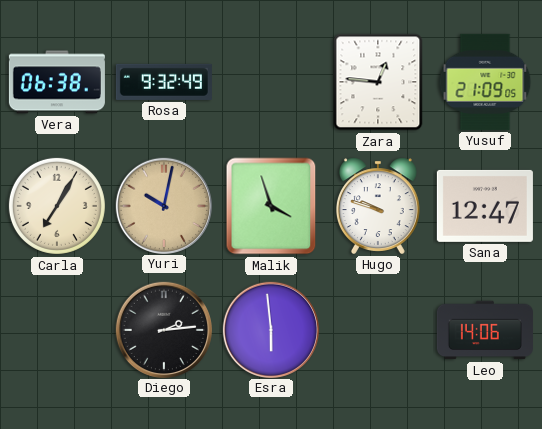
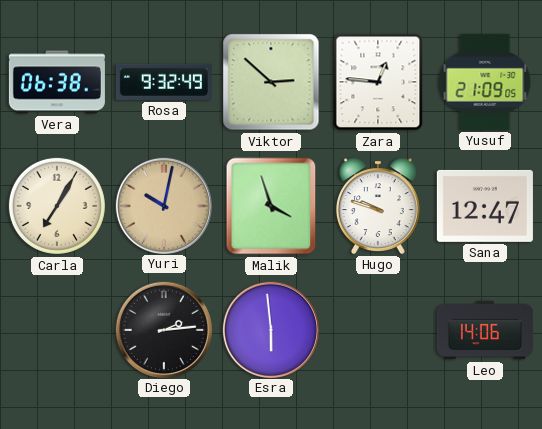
Viktor: none -> 2:52
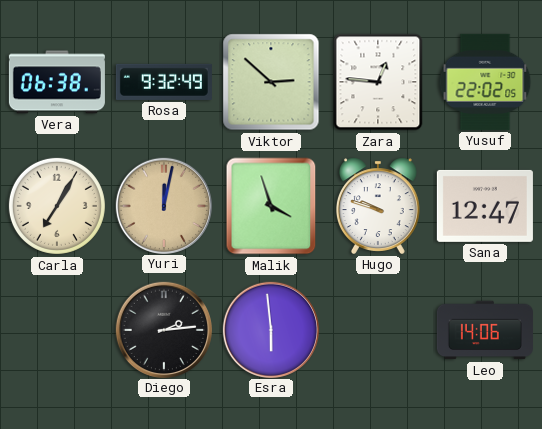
Yusuf: 21:09 -> 22:02
Yuri: 10:02 -> 12:02
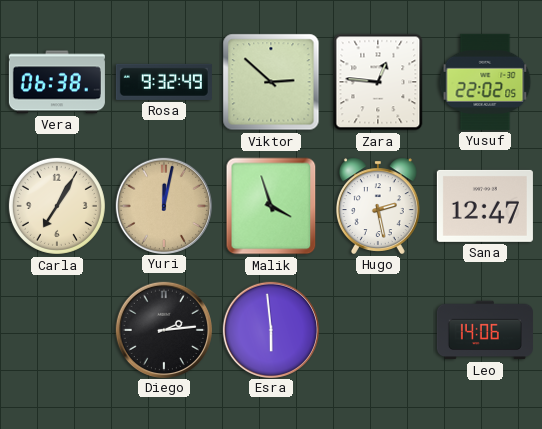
Hugo: 9:48 -> 2:28
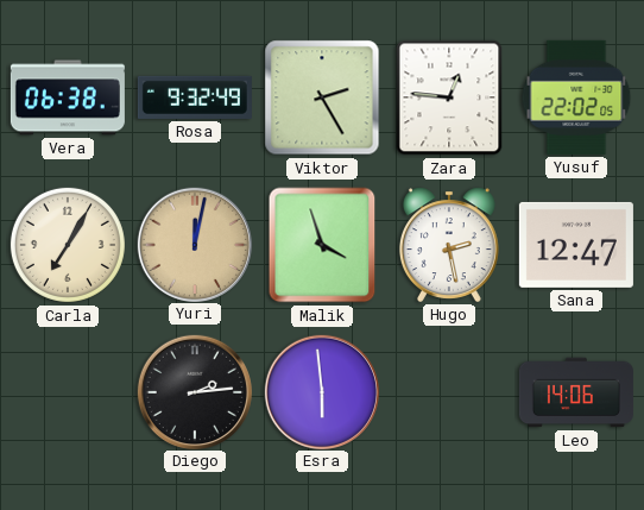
Viktor: 2:52 -> 2:25
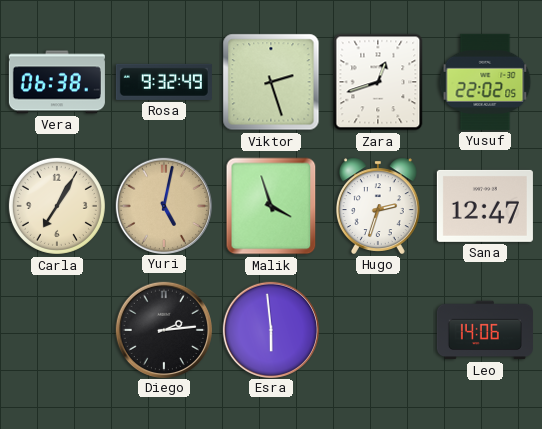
Viktor: 2:25 -> 2:27
Zara: 12:46 -> 12:42
Yuri: 12:02 -> 5:02
Hugo: 2:28 -> 2:33
